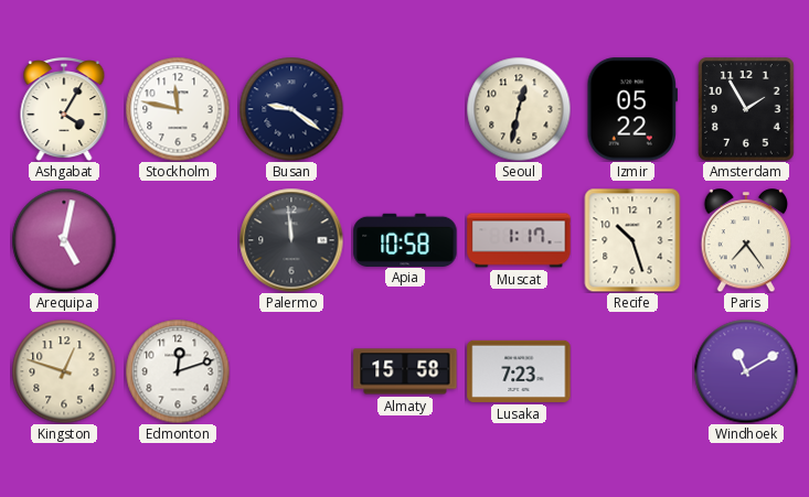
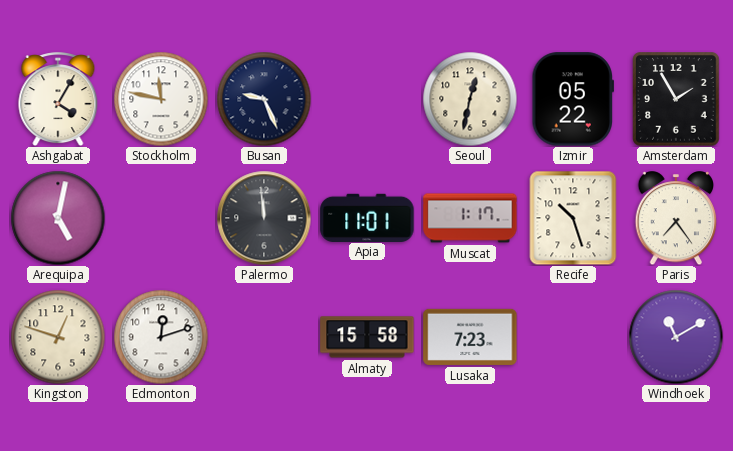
Busan: 9:21 -> 9:26
Apia: 10:58 -> 11:01
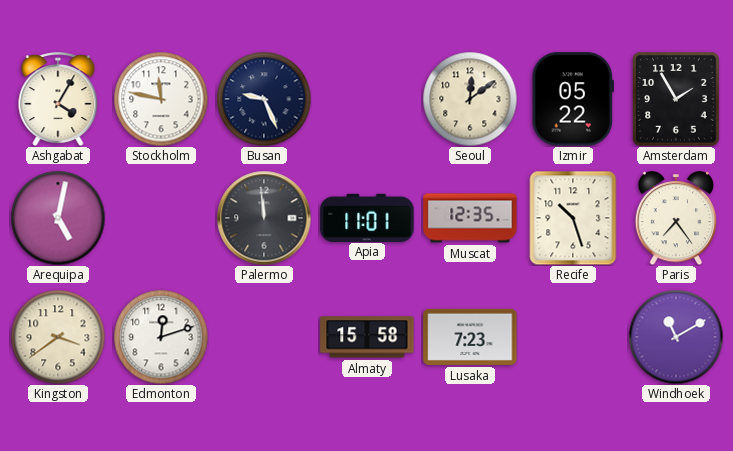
Seoul: 12:32 -> 12:09
Muscat: 1:17 -> 12:35
Kingston: 12:48 -> 3:39
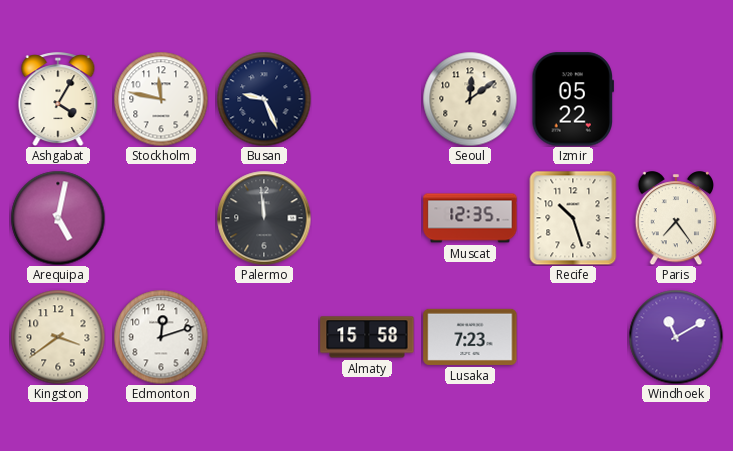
Amsterdam: 1:55 -> none
Apia: 11:01 -> none
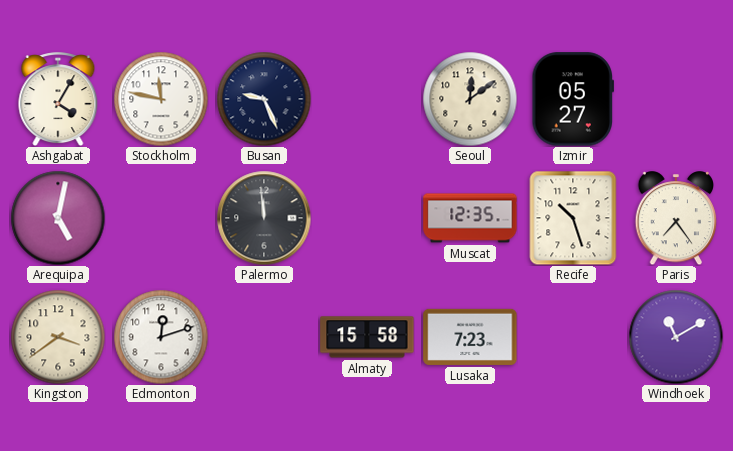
Izmir: 05:22 -> 05:27
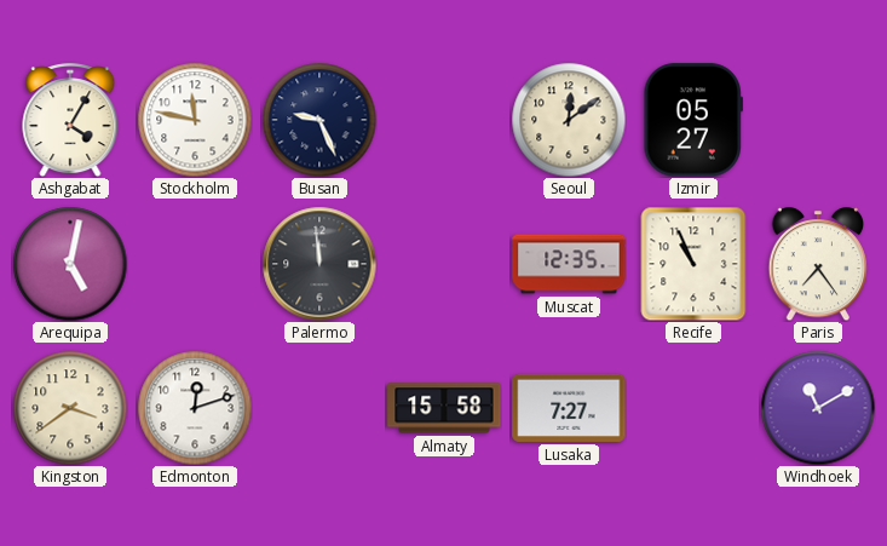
Recife: 10:27 -> 10:56
Lusaka: 7:23 -> 7:27
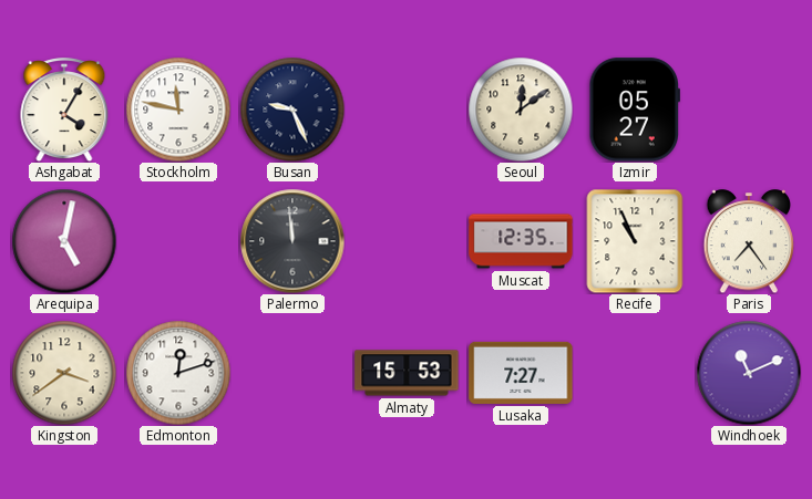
Almaty: 15:58 -> 15:53
Windhoek: 11:10 -> 11:11
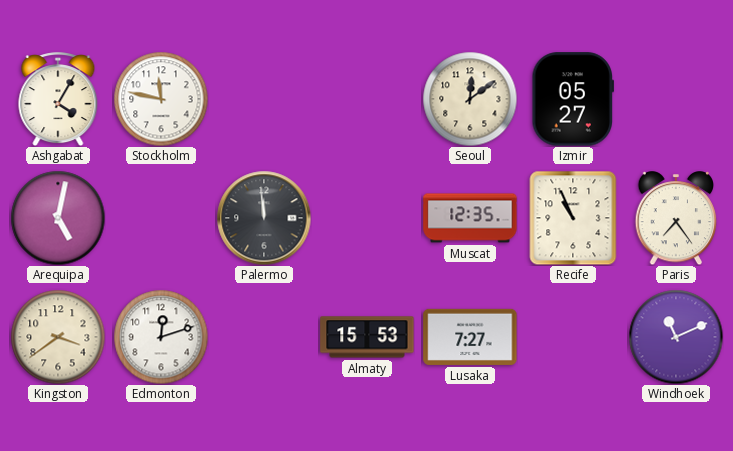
Busan: 9:26 -> none
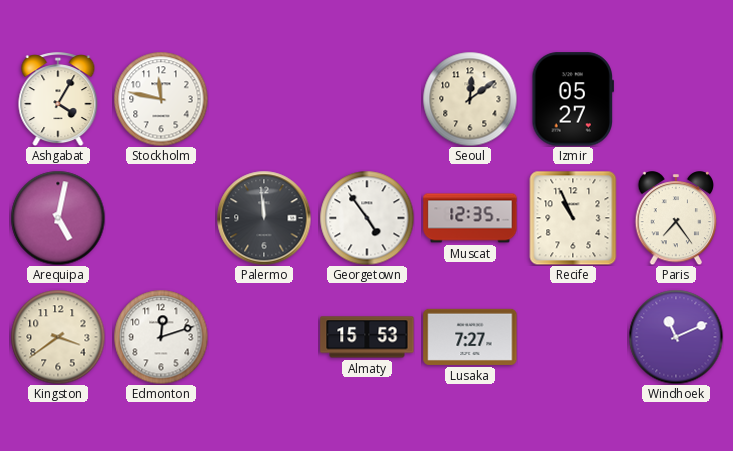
Georgetown: none -> 4:54
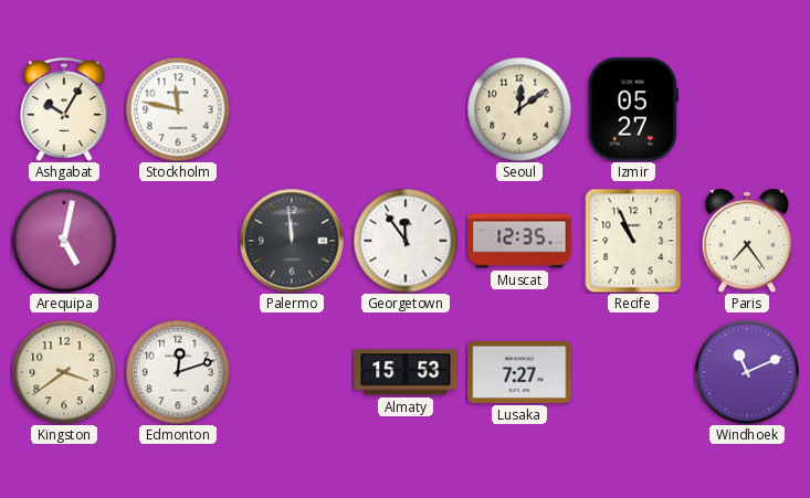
Ashgabat: 4:05 -> 10:05
Georgetown: 4:54 -> 11:54
